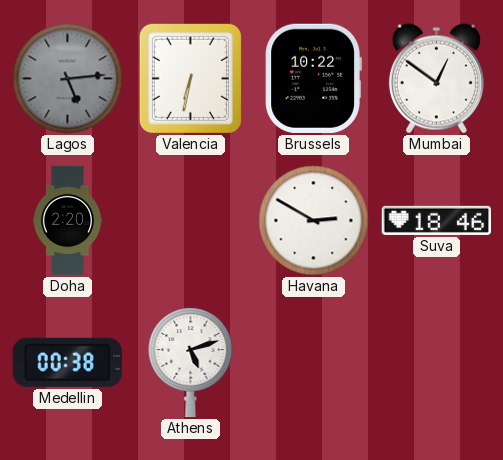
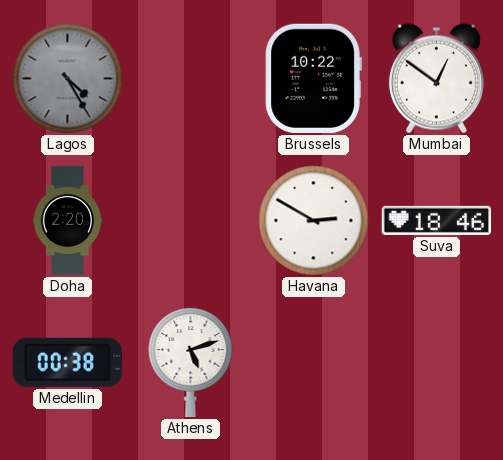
Lagos: 5:14 -> 4:25
Valencia: 6:32 -> none
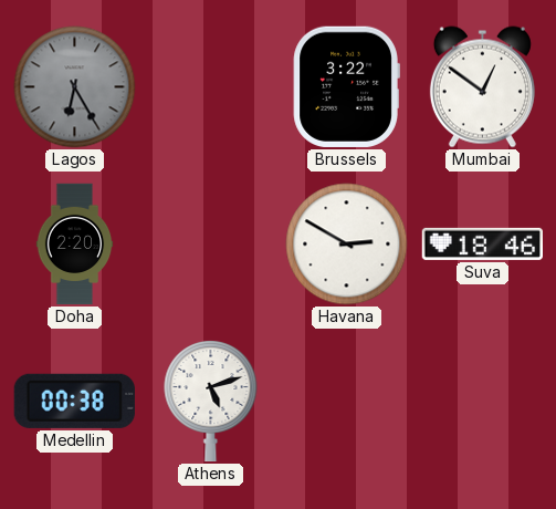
Lagos: 4:25 -> 6:25
Brussels: 10:22 -> 3:22
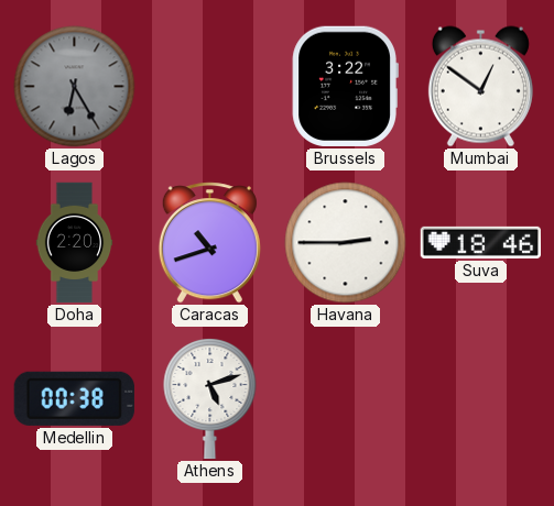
Caracas: none -> 10:42
Havana: 2:50 -> 2:45
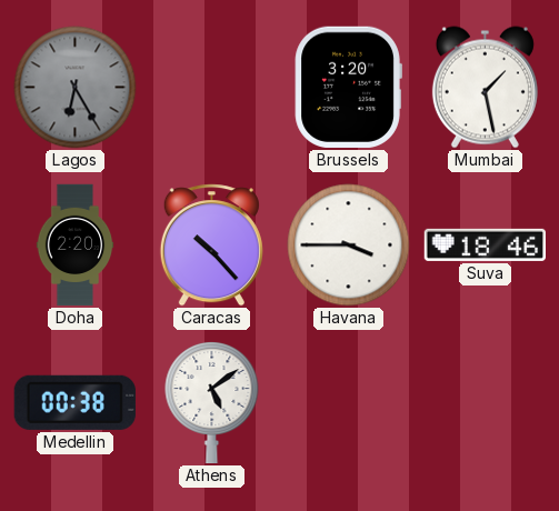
Brussels: 3:22 -> 3:20
Mumbai: 12:51 -> 1:28
Caracas: 10:42 -> 10:23
Havana: 2:45 -> 3:45
Athens: 5:12 -> 5:09
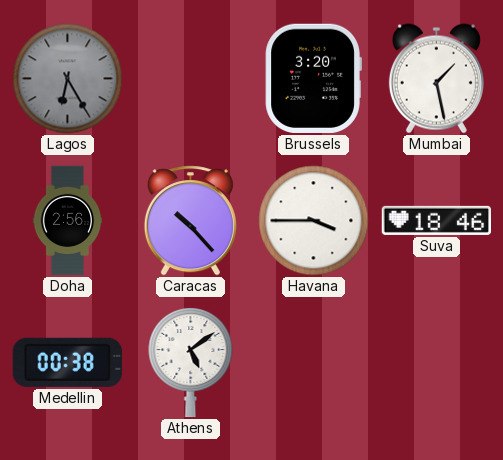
Doha: 2:20 -> 2:56
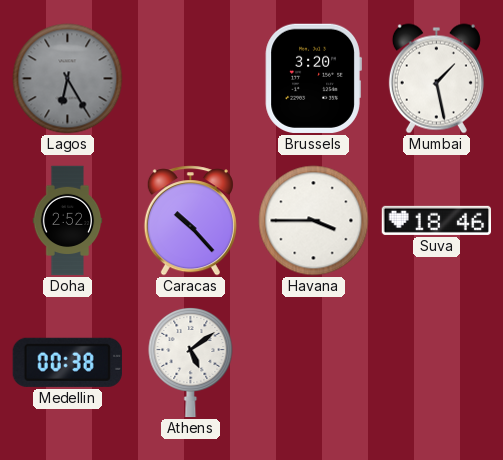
Doha: 2:56 -> 2:52
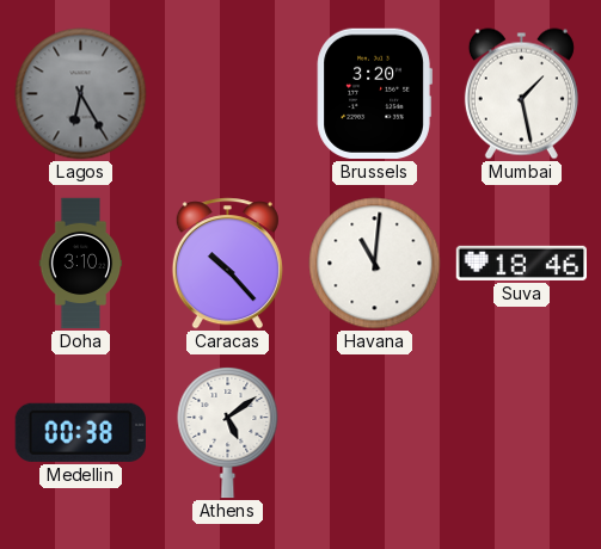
Doha: 2:52 -> 3:10
Havana: 3:45 -> 11:01
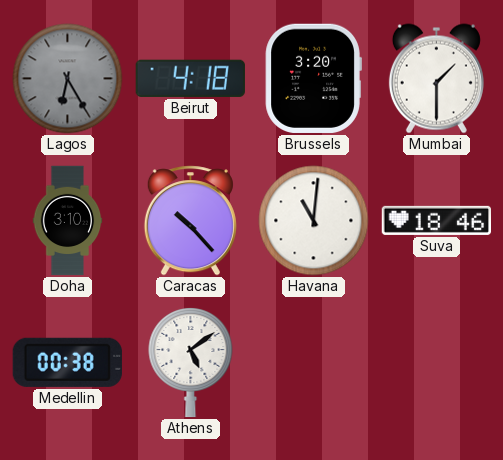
Beirut: none -> 4:18
Mumbai: 1:28 -> 1:30
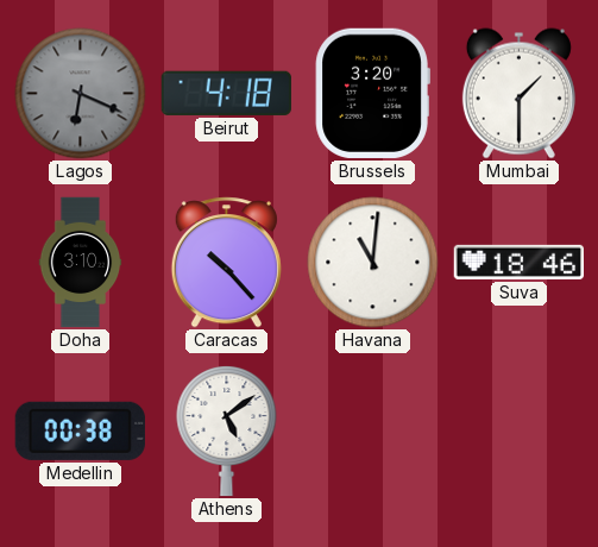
Lagos: 6:25 -> 6:19
